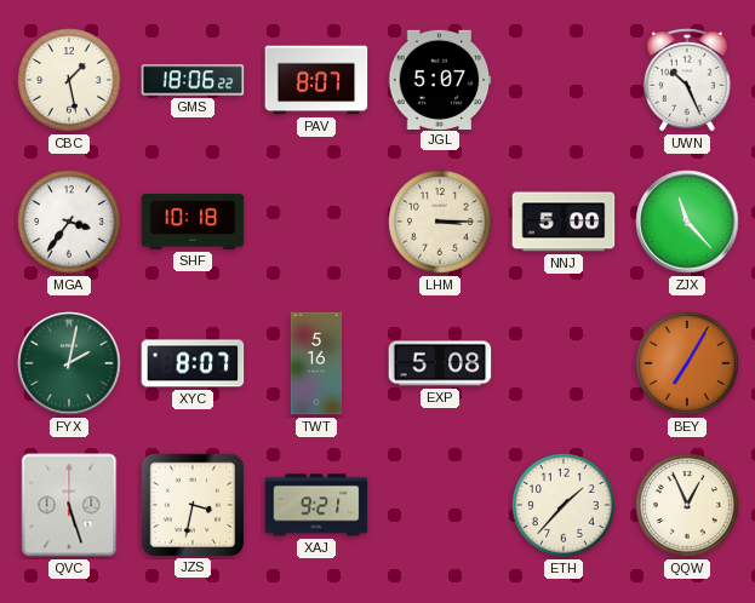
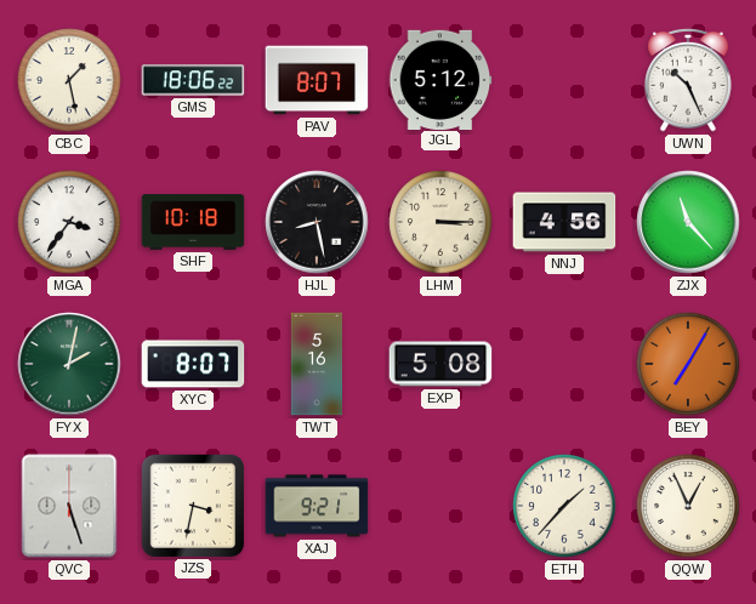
JGL: 5:07 -> 5:12
HJL: none -> 8:28
NNJ: 5:00 -> 4:56
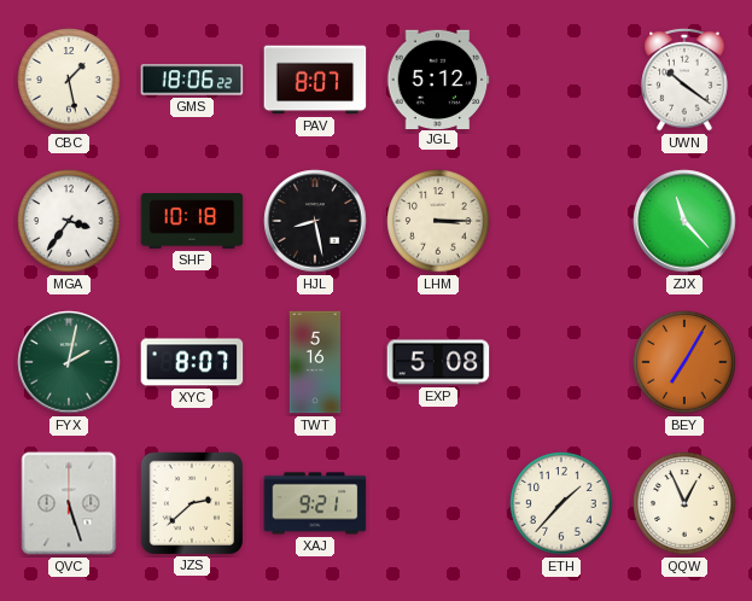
UWN: 10:26 -> 10:21
NNJ: 4:56 -> none
JZS: 3:32 -> 2:38
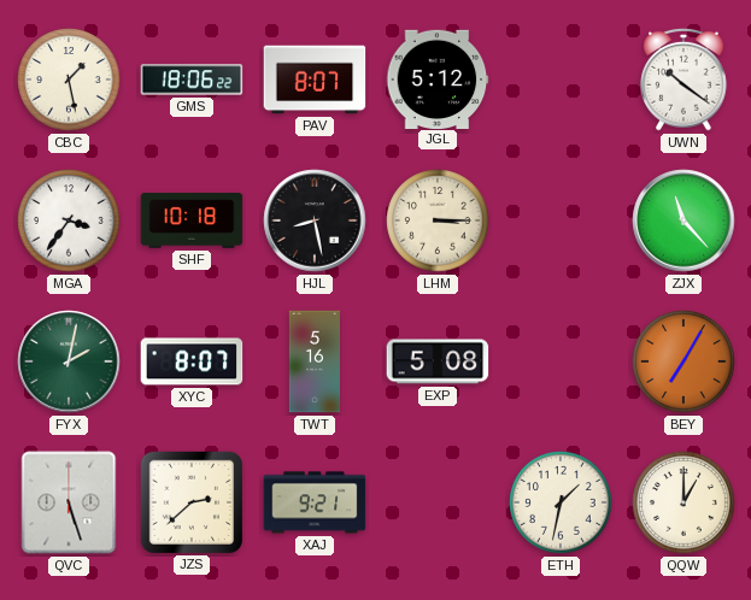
ETH: 1:37 -> 1:32
QQW: 12:56 -> 1:00
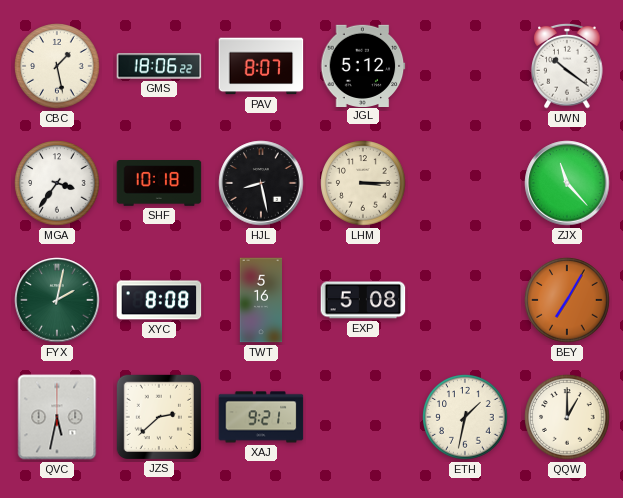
XYC: 8:07 -> 8:08
QVC: 5:27 -> 5:32
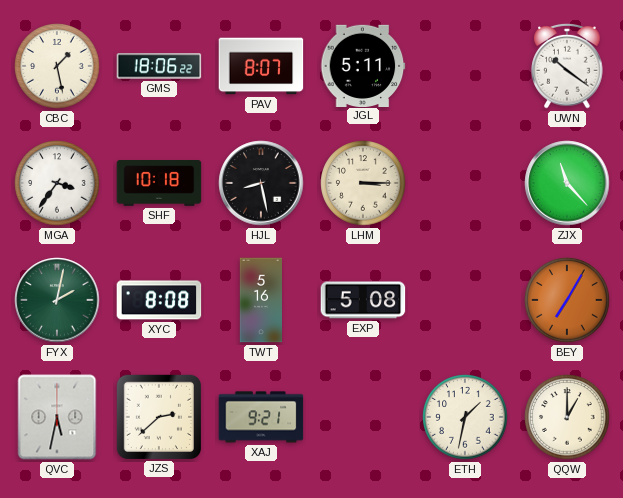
JGL: 5:12 -> 5:11
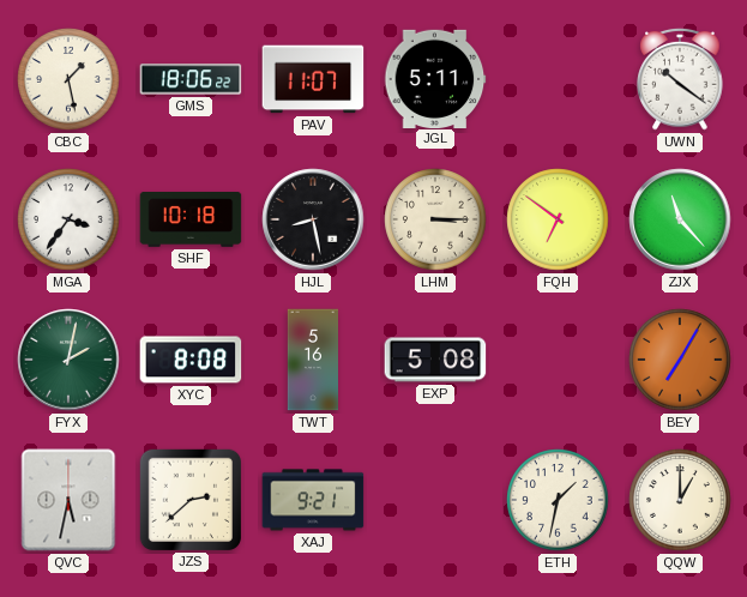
PAV: 8:07 -> 11:07
FQH: none -> 6:51
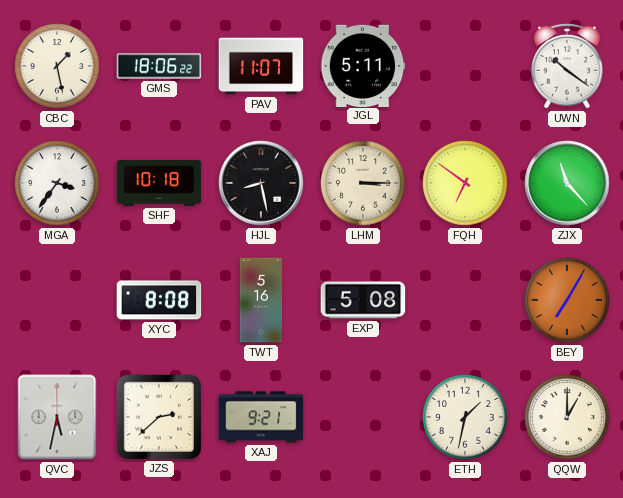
FYX: 2:02 -> none
